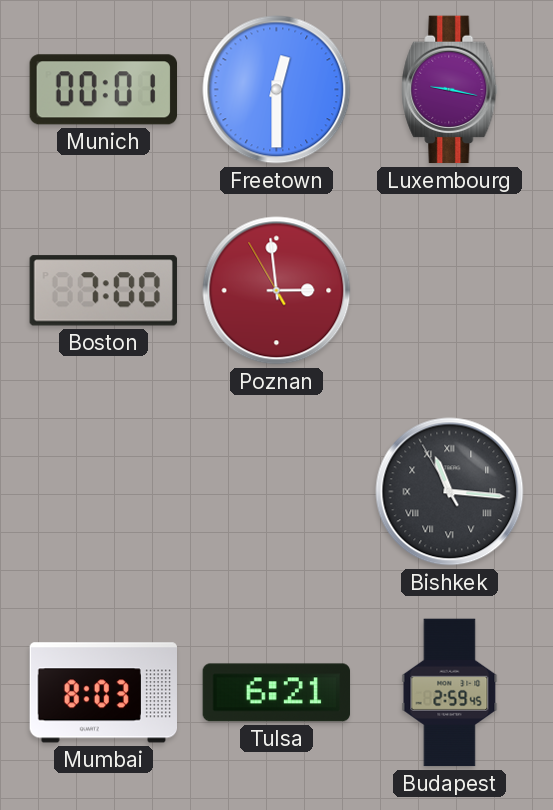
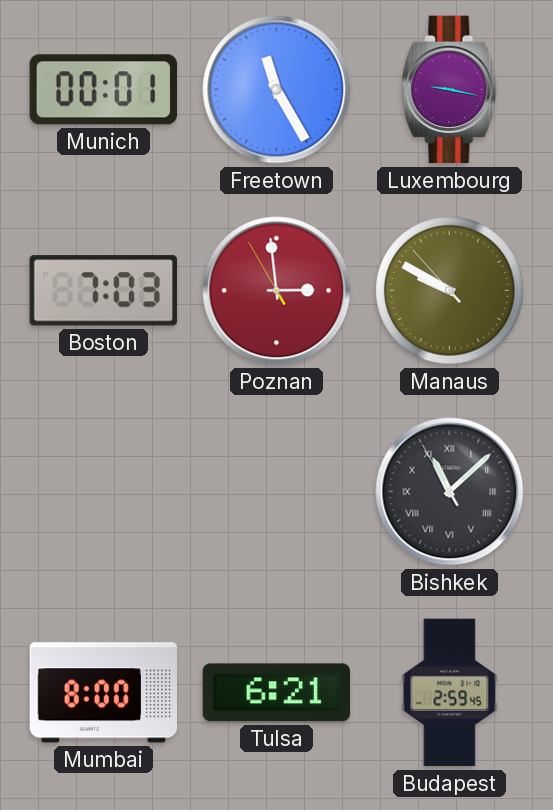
Freetown: 12:30 -> 11:25
Boston: 7:00 -> 7:03
Manaus: none -> 9:49
Bishkek: 11:15 -> 11:07
Mumbai: 8:03 -> 8:00
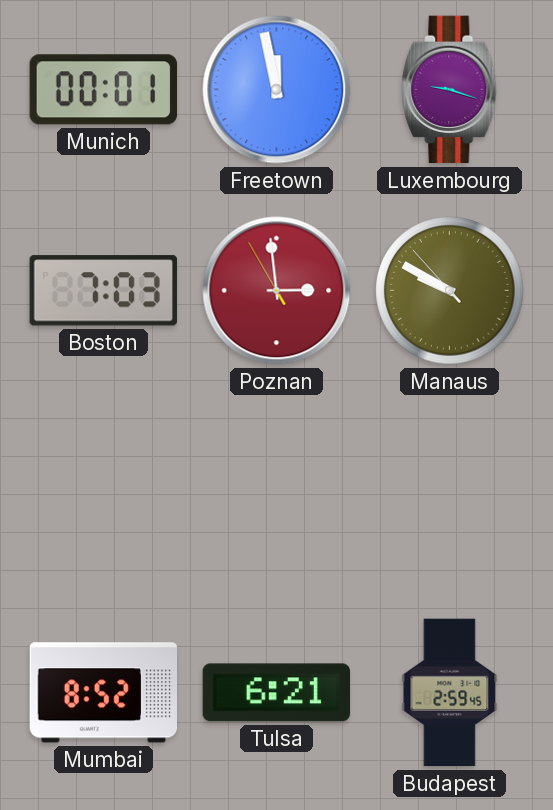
Freetown: 11:25 -> 11:58
Luxembourg: 9:17 -> 9:18
Bishkek: 11:07 -> none
Mumbai: 8:00 -> 8:52
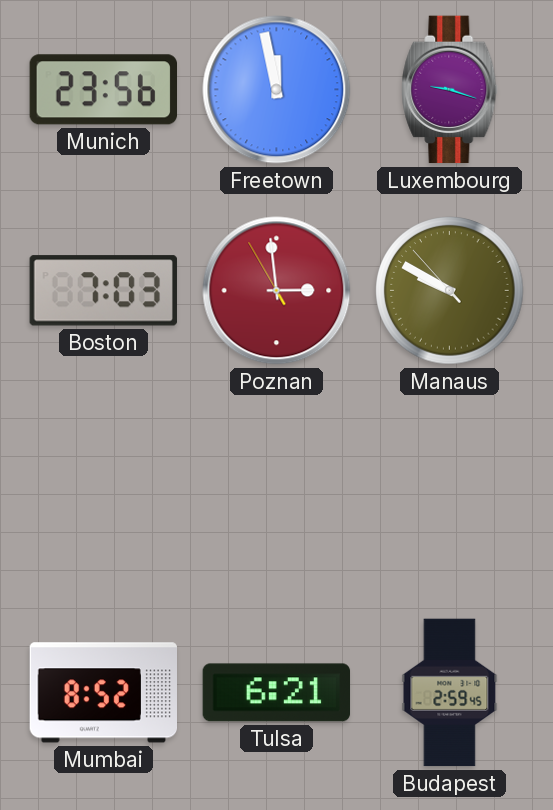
Munich: 00:01 -> 23:56
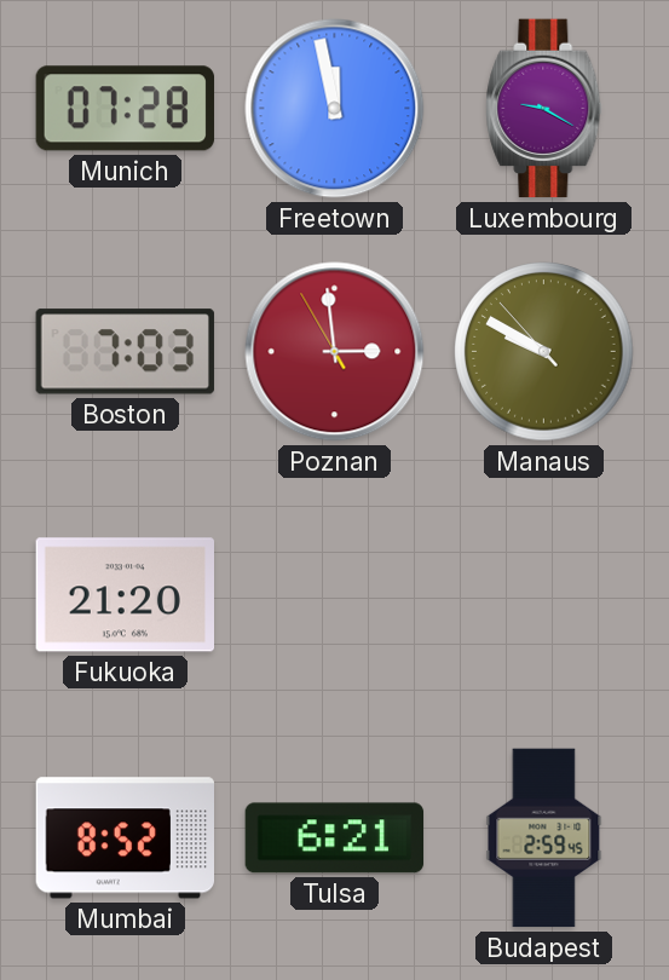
Munich: 23:56 -> 07:28
Luxembourg: 9:18 -> 9:20
Fukuoka: none -> 21:20
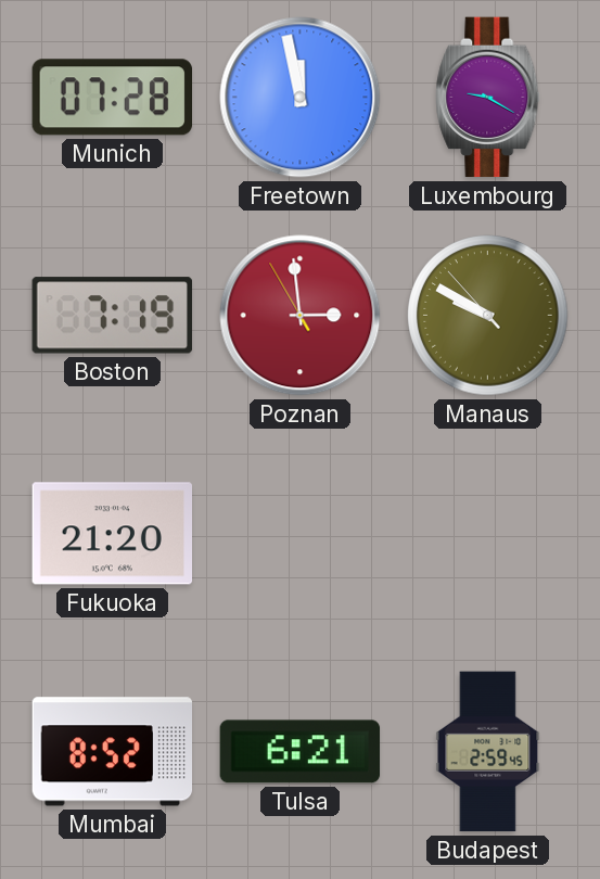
Boston: 7:03 -> 7:19
